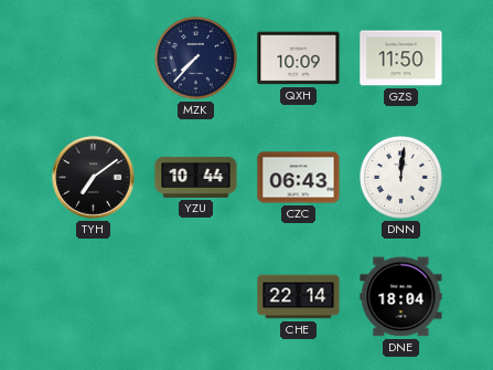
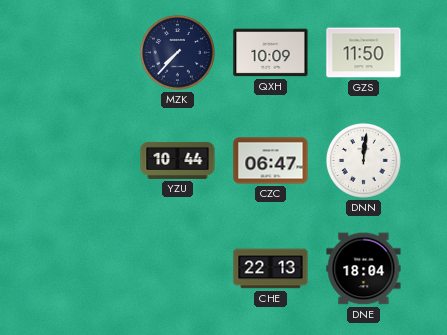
TYH: 7:09 -> none
CZC: 06:43 -> 06:47
CHE: 22:14 -> 22:13
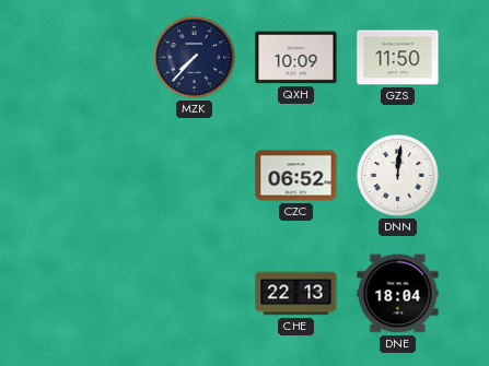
YZU: 10:44 -> none
CZC: 06:47 -> 06:52
